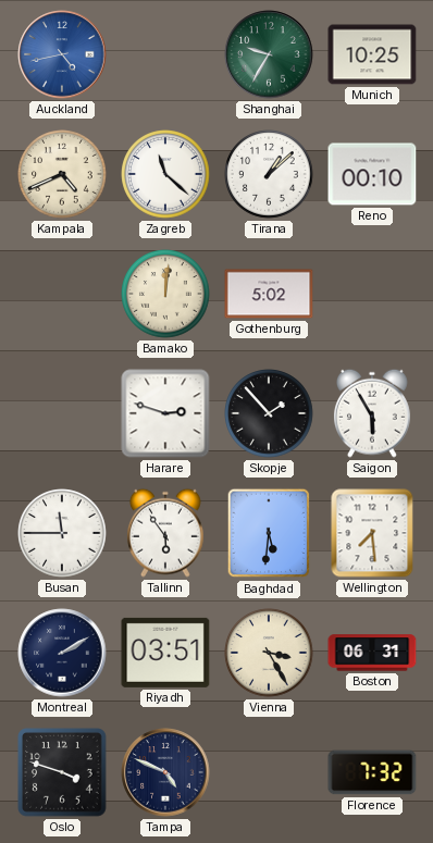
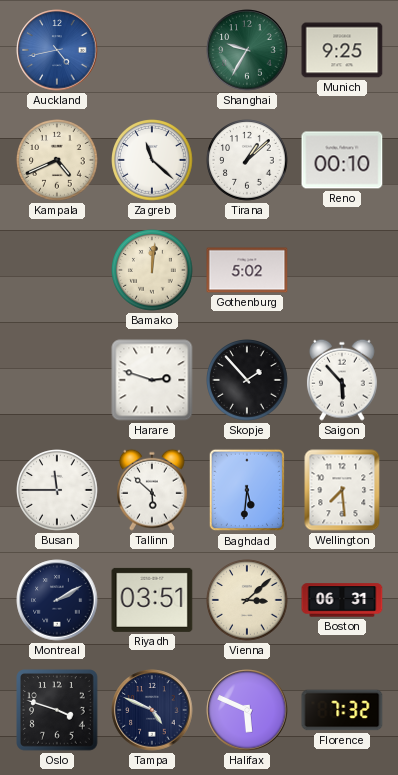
Munich: 10:25 -> 9:25
Saigon: 5:55 -> 5:53
Tallinn: 5:54 -> 5:52
Vienna: 3:25 -> 3:08
Halifax: none -> 5:49
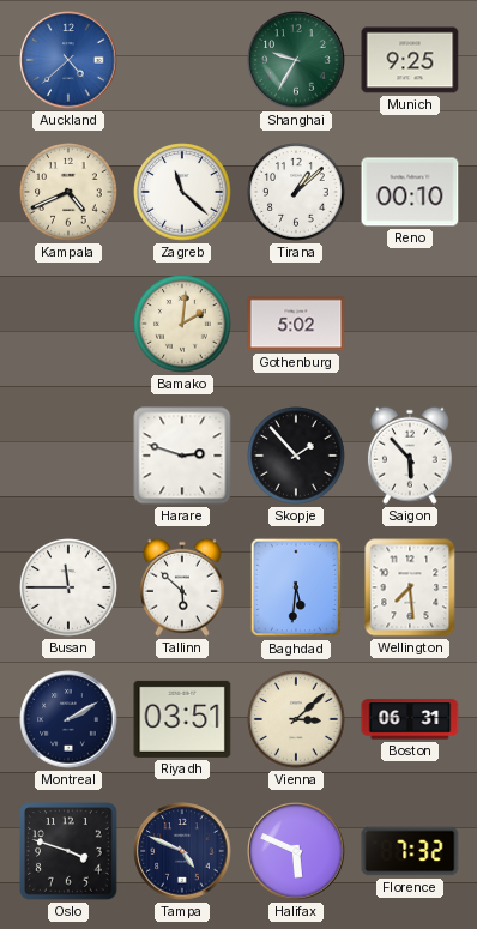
Auckland: 4:43 -> 4:38
Bamako: 12:01 -> 2:01
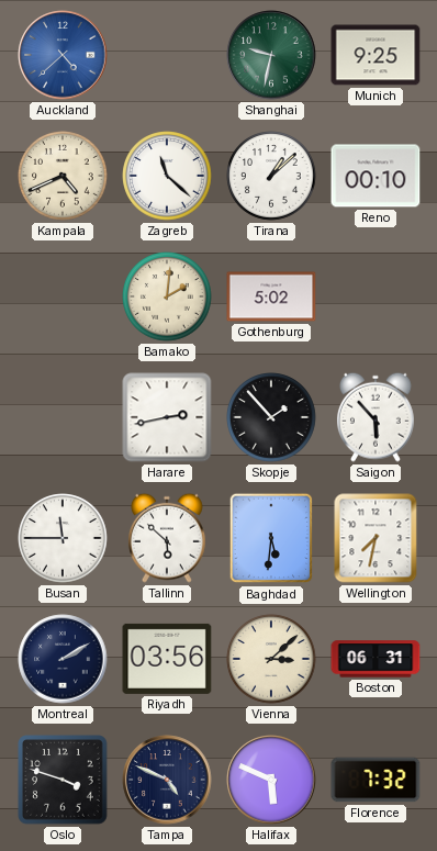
Shanghai: 9:35 -> 9:32
Harare: 2:48 -> 2:43
Wellington: 7:29 -> 7:32
Riyadh: 03:51 -> 03:56
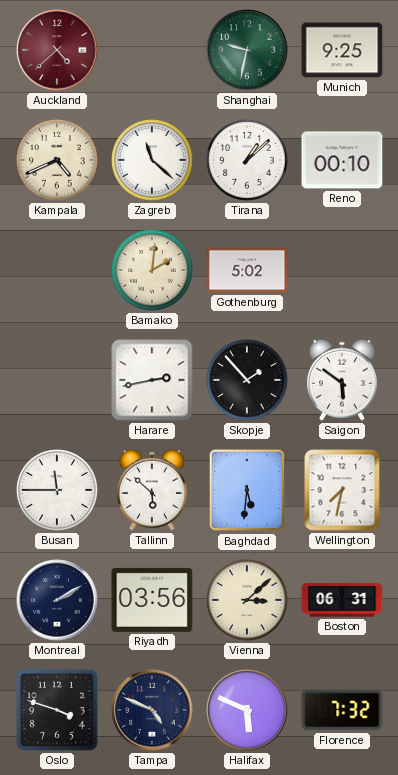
Auckland dial: blue -> burgundy
Saigon: 5:53 -> 5:51
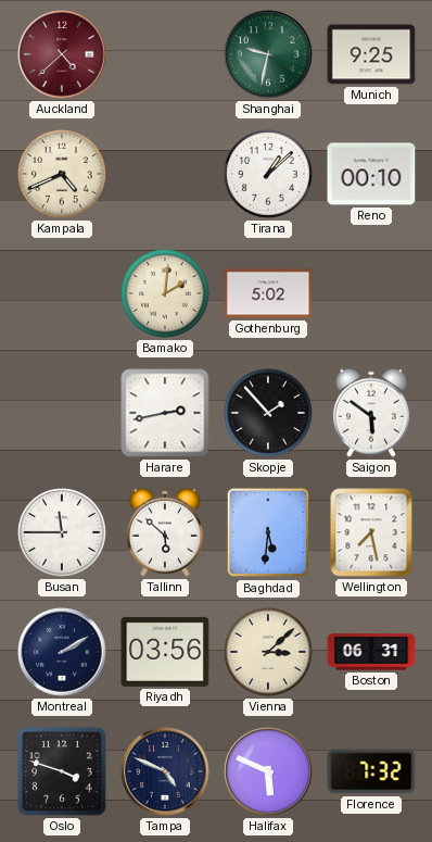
Zagreb: 11:22 -> none
Wellington: 7:32 -> 7:28
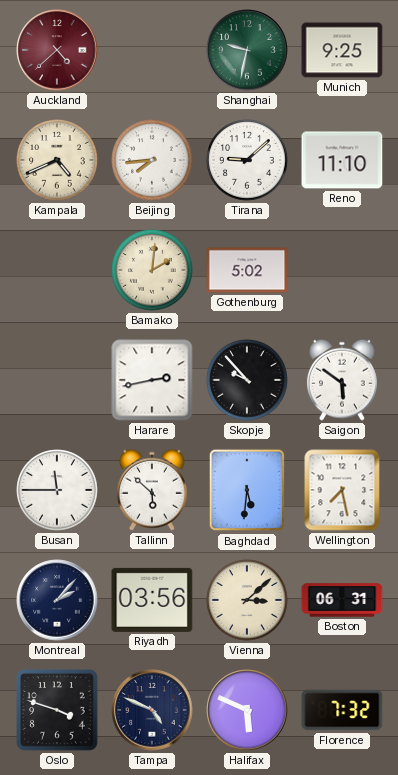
Beijing: none -> 7:44
Tirana: 1:08 -> 9:08
Reno: 00:10 -> 11:10
Skopje: 1:53 -> 9:53
Montreal: 2:10 -> 2:07
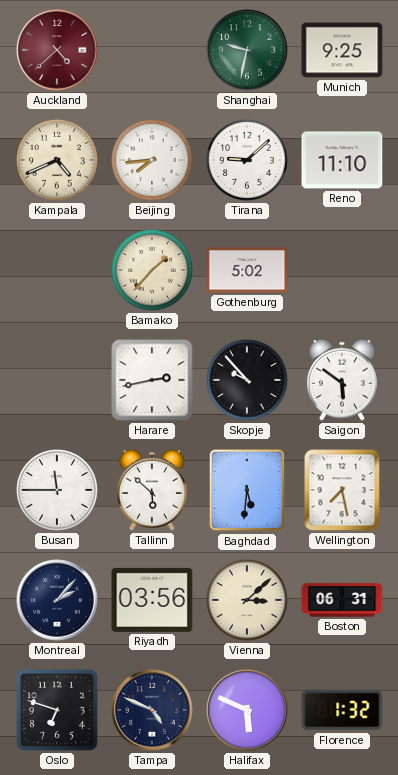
Bamako: 2:01 -> 1:37
Oslo: 3:48 -> 6:48
Florence: 7:32 -> 1:32
